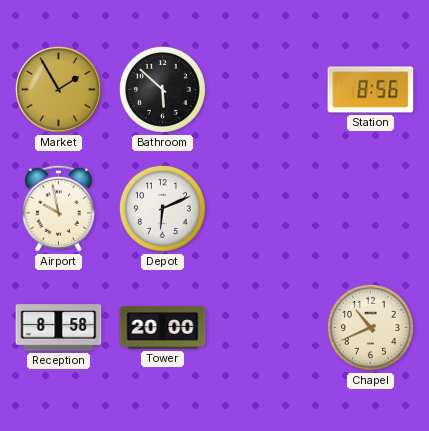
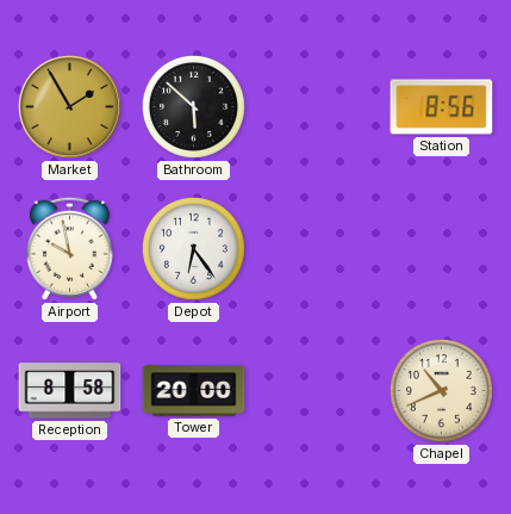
Depot: 6:11 -> 6:24
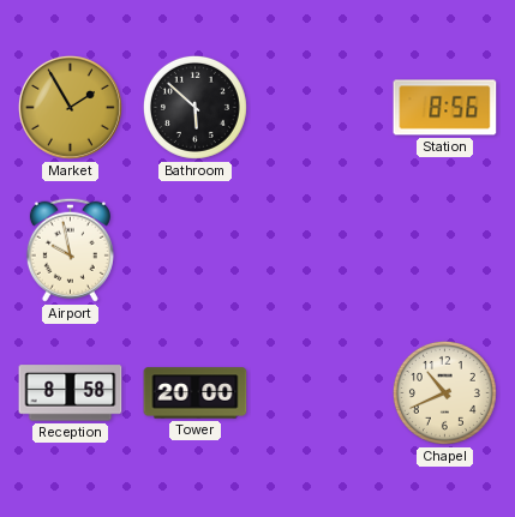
Depot: 6:24 -> none
